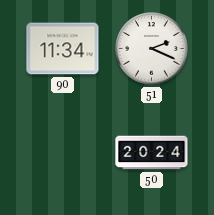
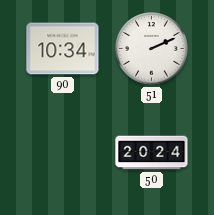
90: 11:34 -> 10:34
51: 2:19 -> 2:11
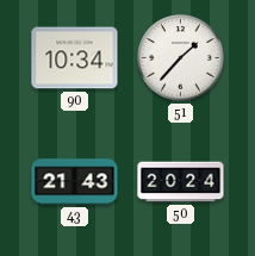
51: 2:11 -> 1:37
43: none -> 21:43
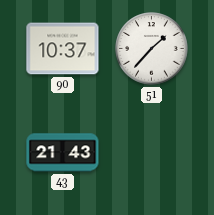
90: 10:34 -> 10:37
50: 20:24 -> none
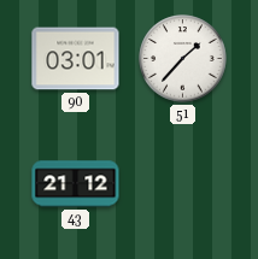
90: 10:37 -> 03:01
43: 21:43 -> 21:12
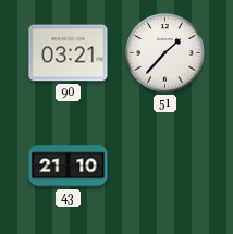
90: 03:01 -> 03:21
43: 21:12 -> 21:10
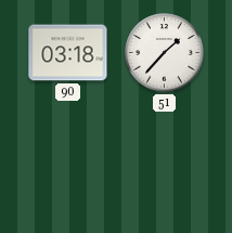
90: 03:21 -> 03:18
43: 21:10 -> none
